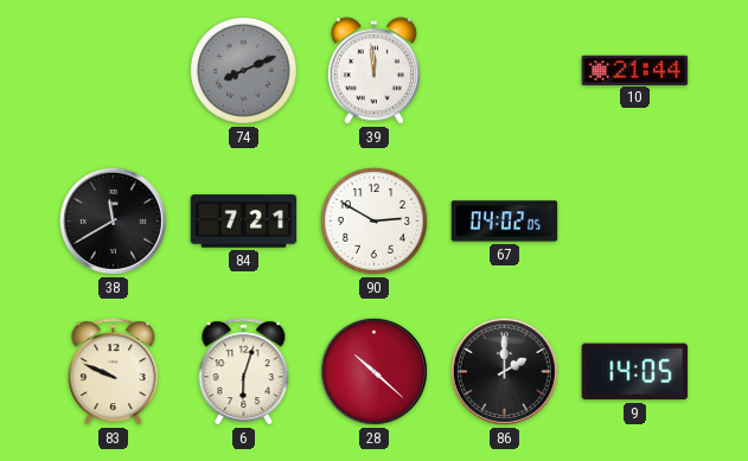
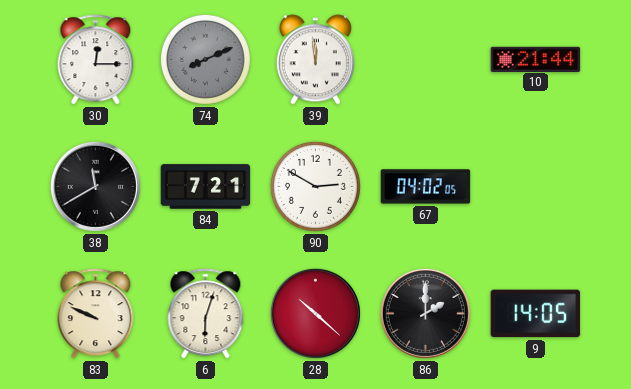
30: none -> 12:15
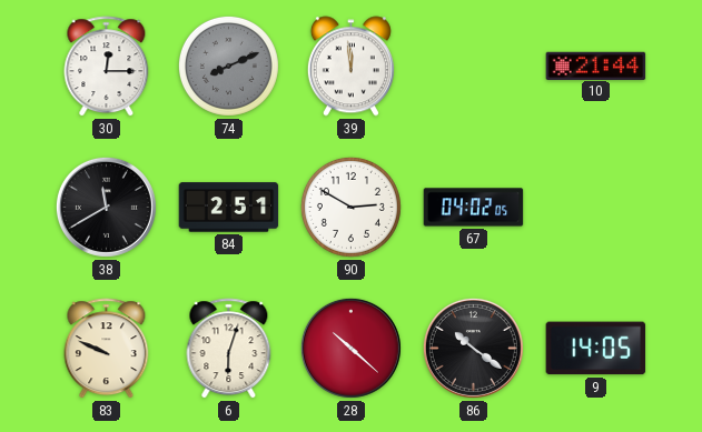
84: 7:21 -> 2:51
86: 2:00 -> 10:21
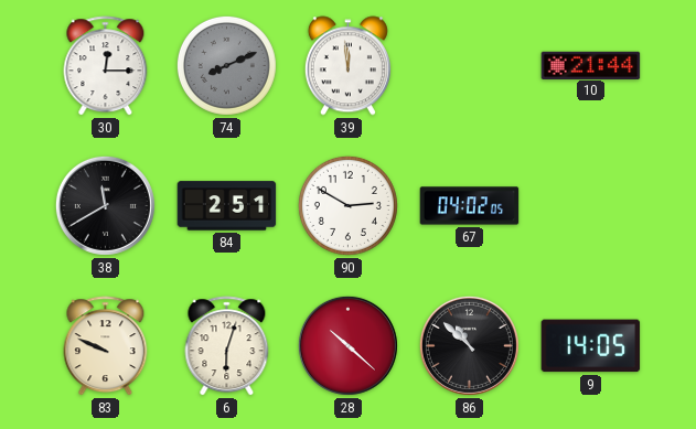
86: 10:21 -> 10:52
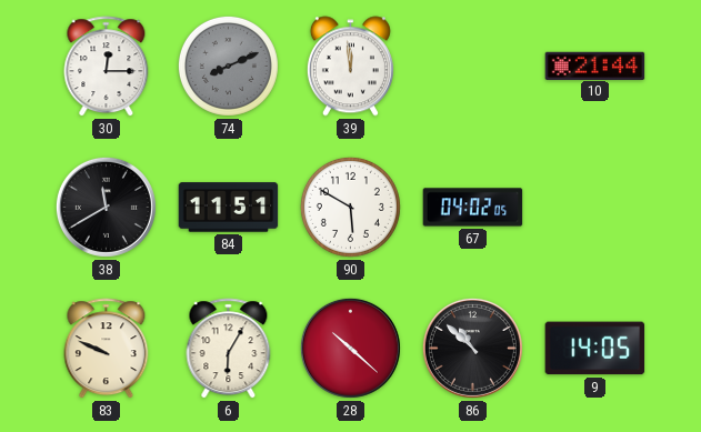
84: 2:51 -> 11:51
90: 2:50 -> 5:50
6: 6:03 -> 6:05
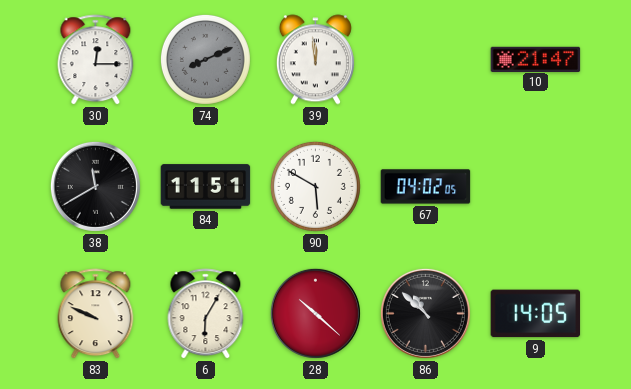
10: 21:44 -> 21:47
